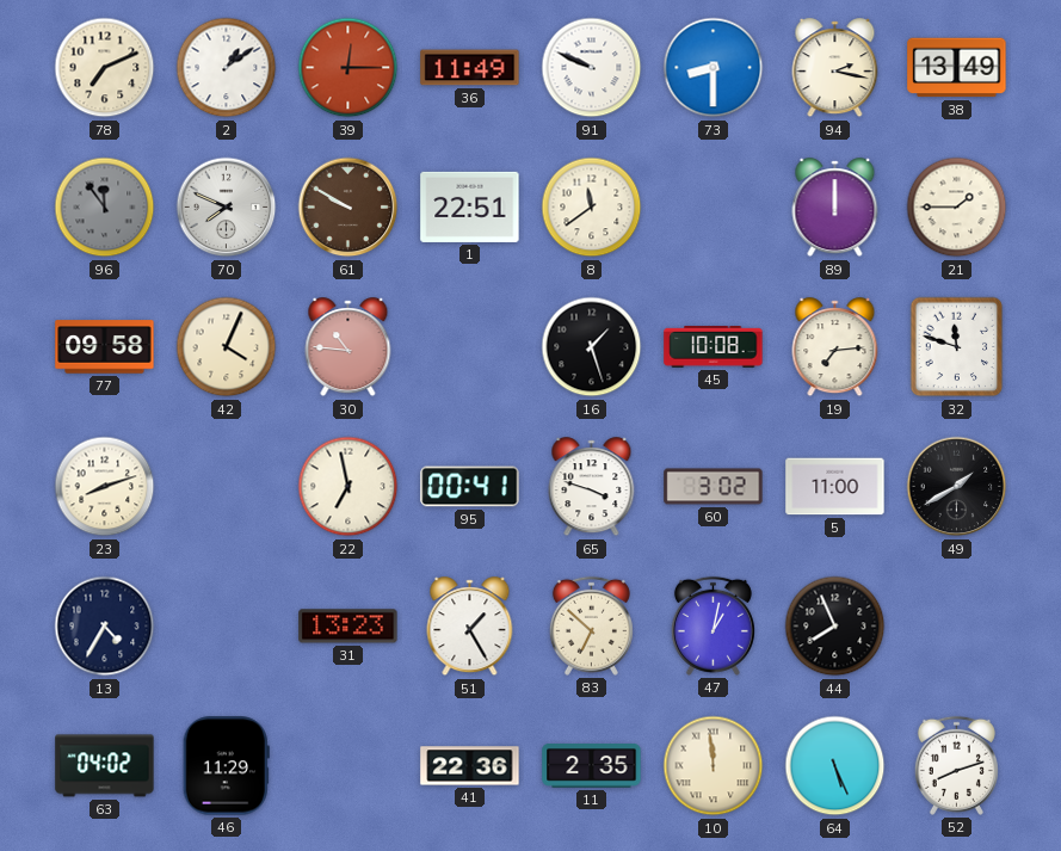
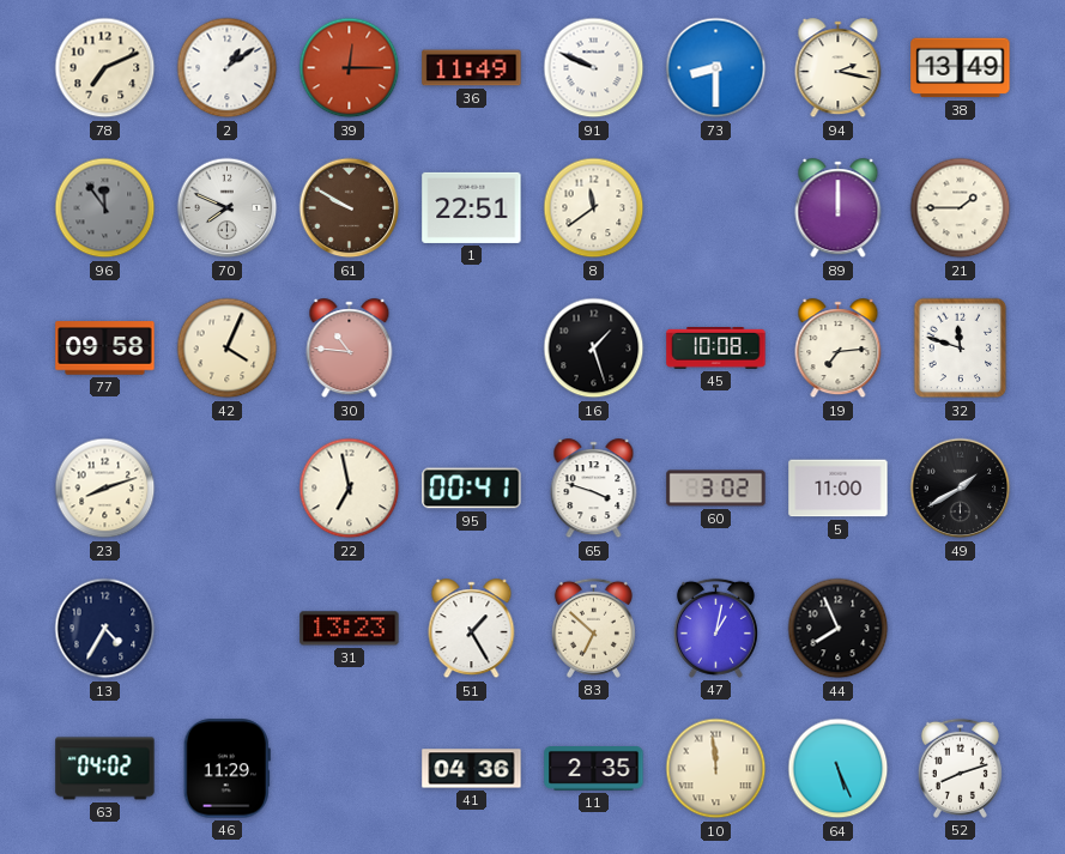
41: 22:36 -> 04:36
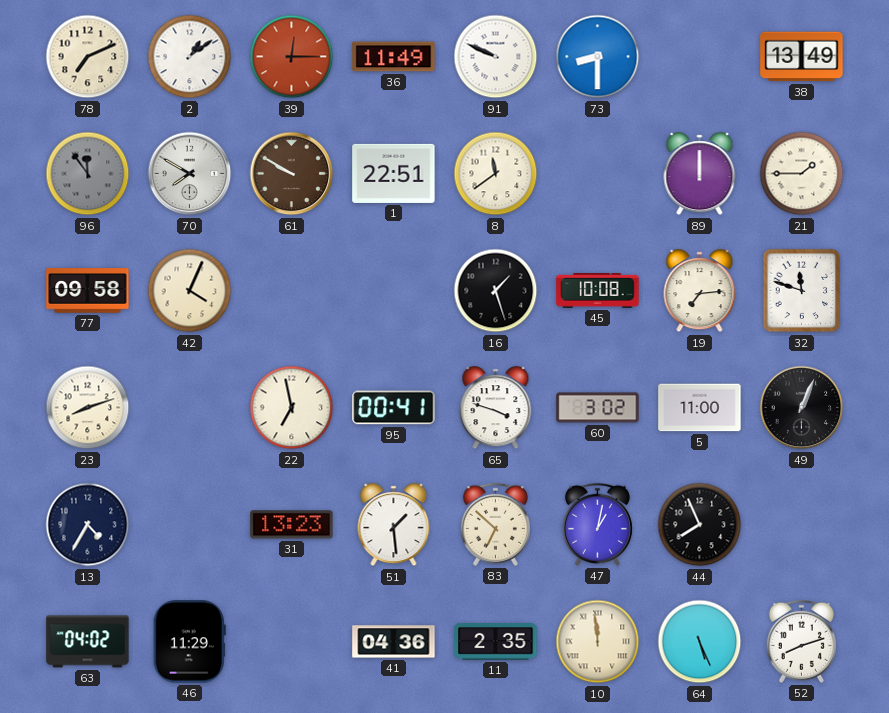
94: 2:17 -> none
70: 7:49 -> 7:50
30: 10:46 -> none
49: 1:40 -> 1:04
51: 1:25 -> 1:29
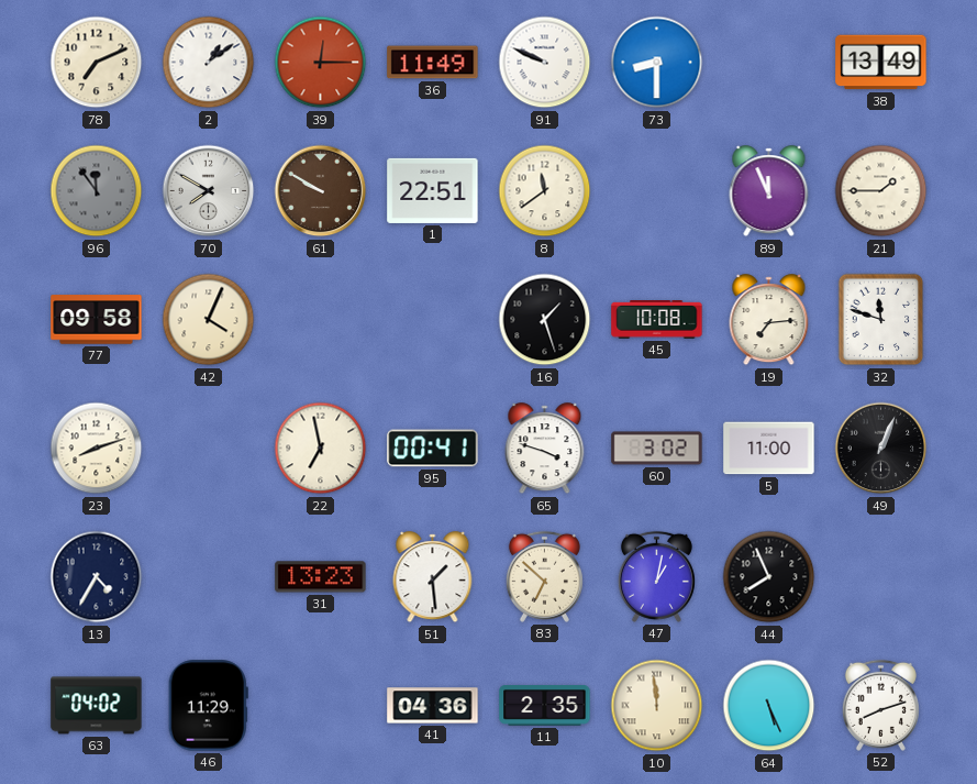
89: 12:00 -> 11:56
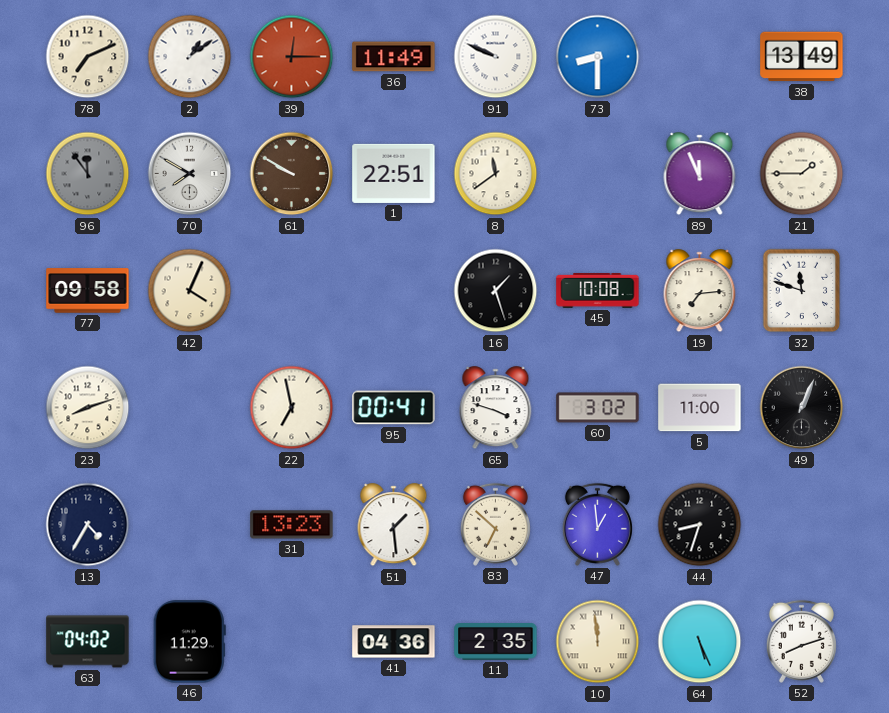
47: 1:02 -> 12:59
44: 7:56 -> 8:33
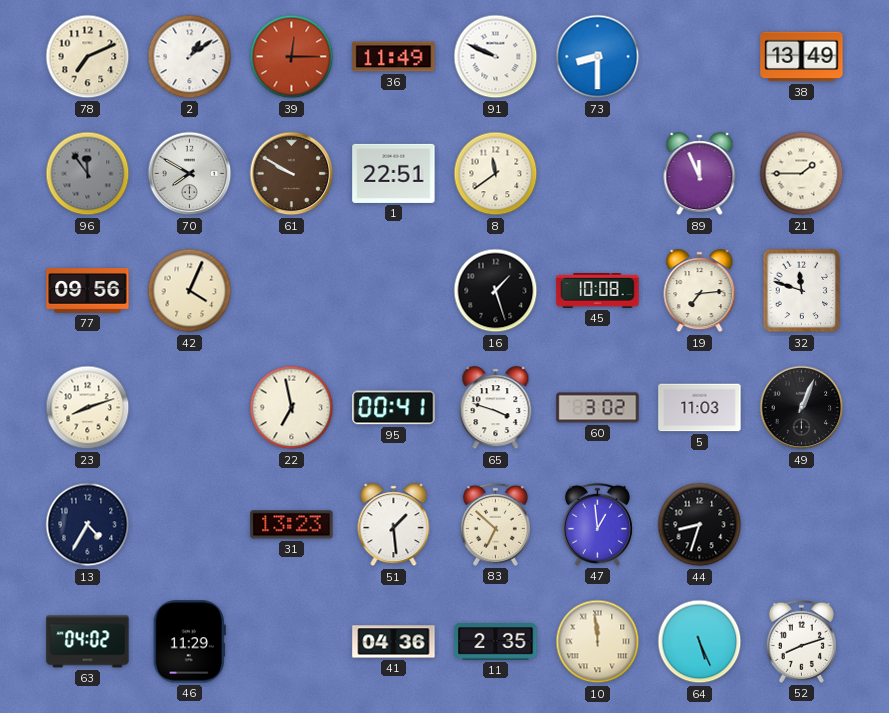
77: 09:58 -> 09:56
5: 11:00 -> 11:03
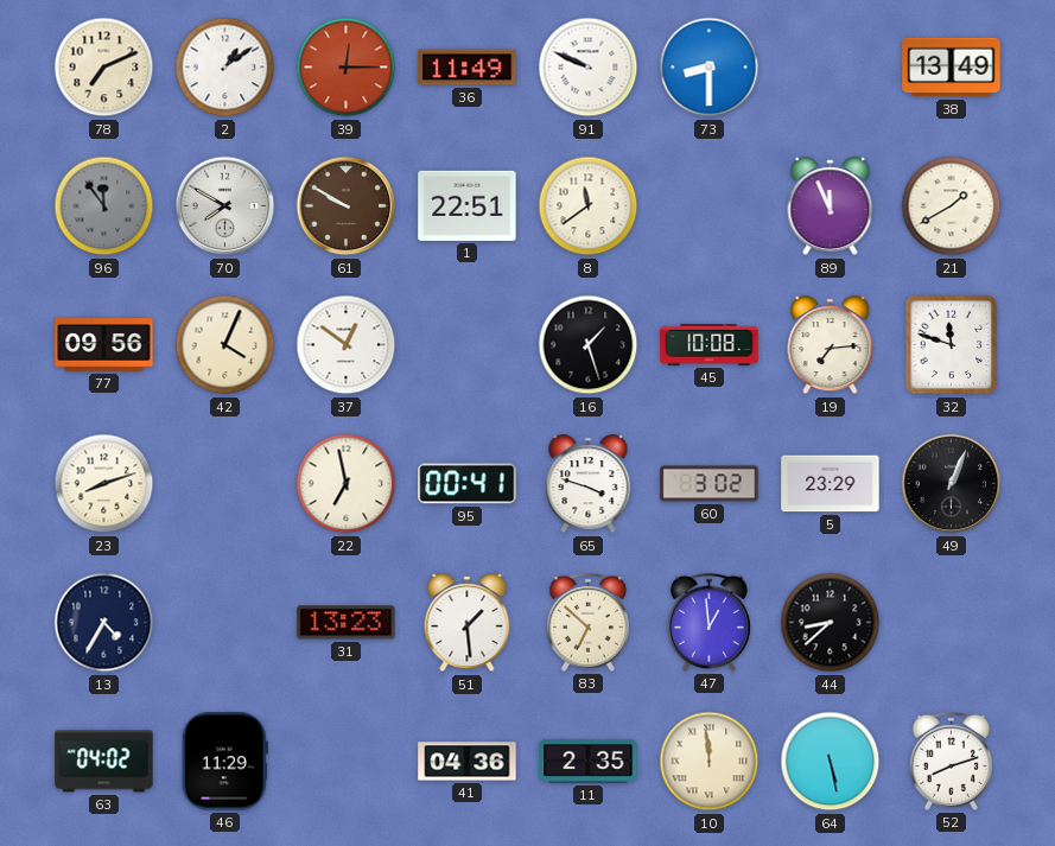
21: 1:45 -> 1:40
37: none -> 12:51
5: 11:03 -> 23:29
44: 8:33 -> 8:38
64: 5:26 -> 5:28
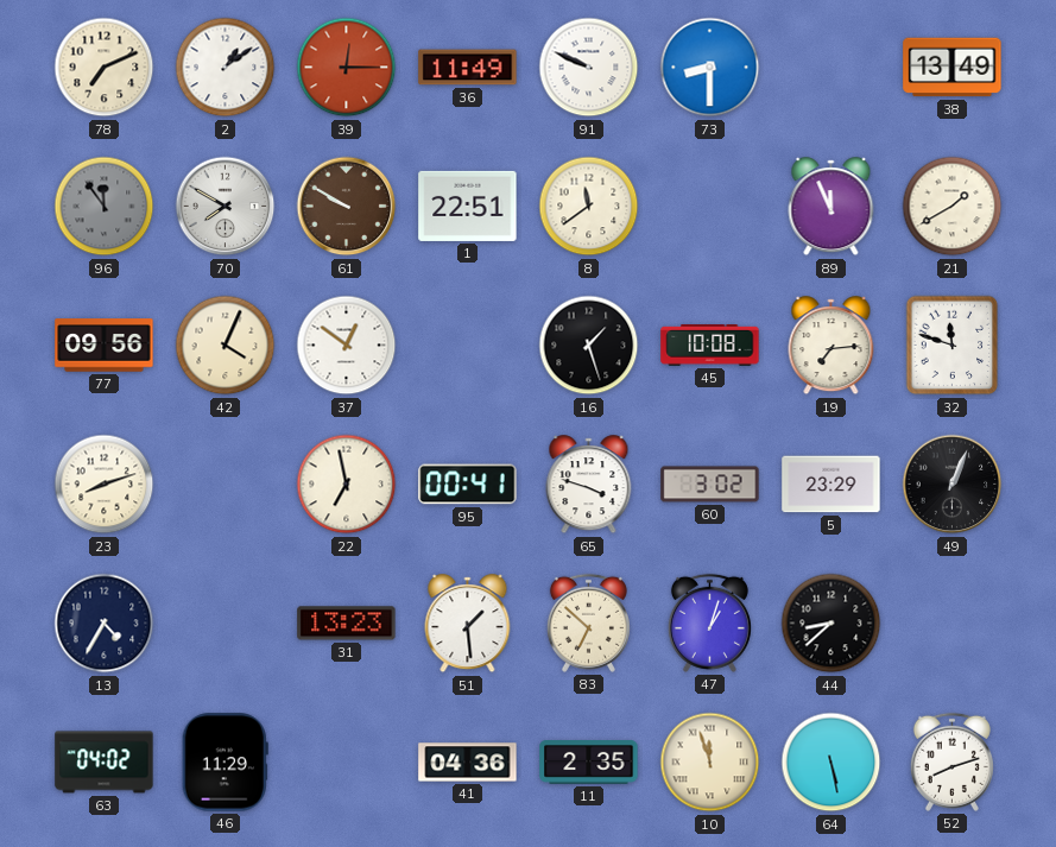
47: 12:59 -> 1:03
10: 11:59 -> 11:57
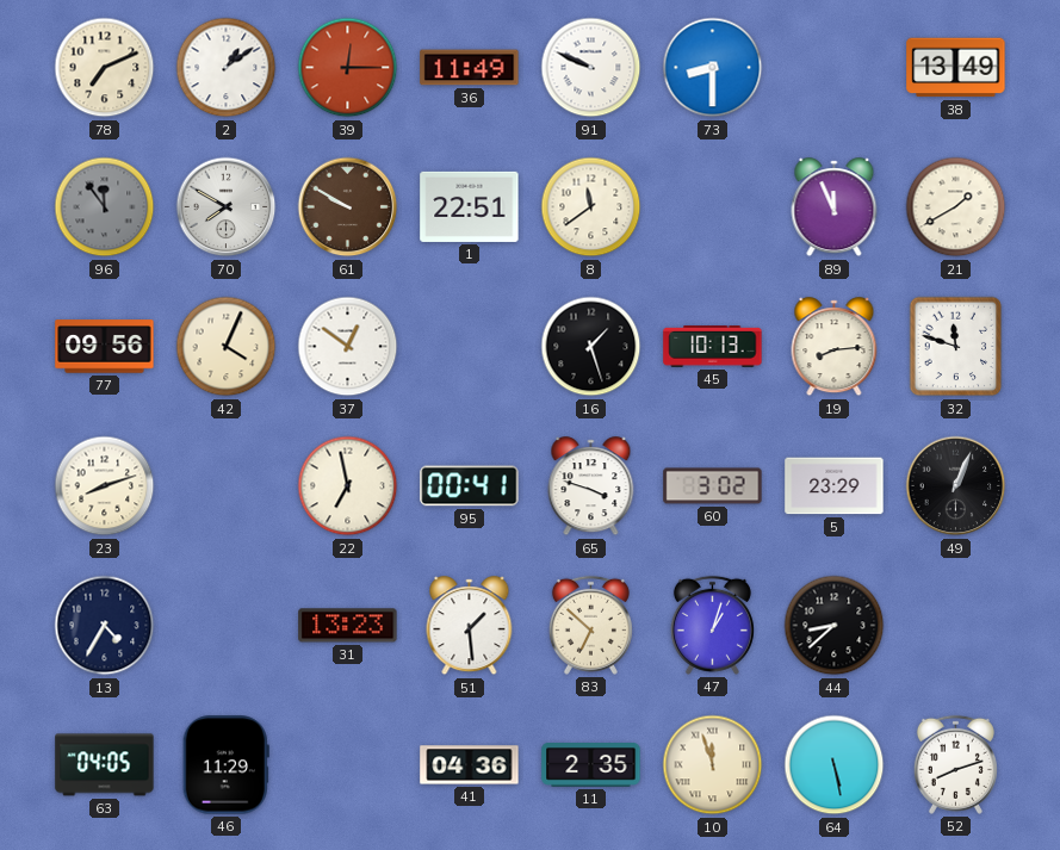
45: 10:08 -> 10:13
19: 7:14 -> 8:14
63: 04:02 -> 04:05
